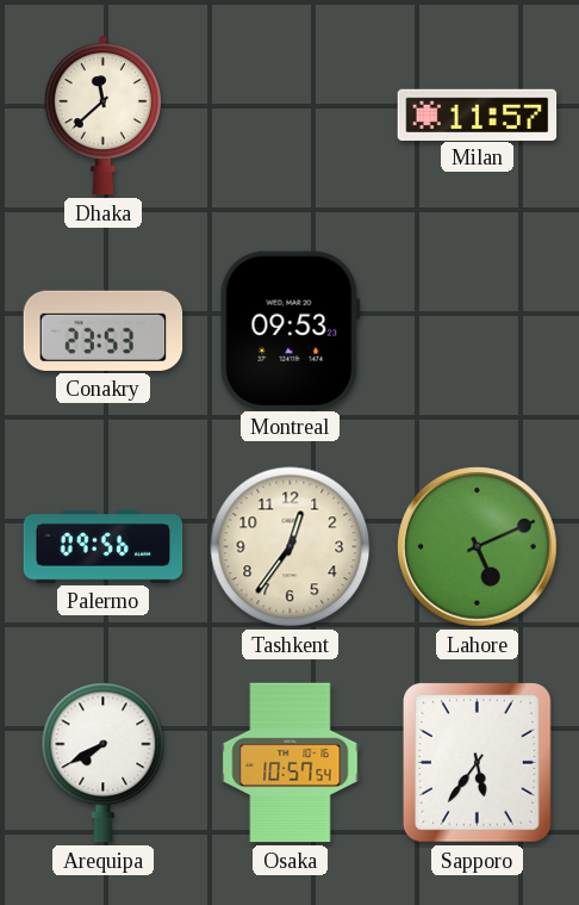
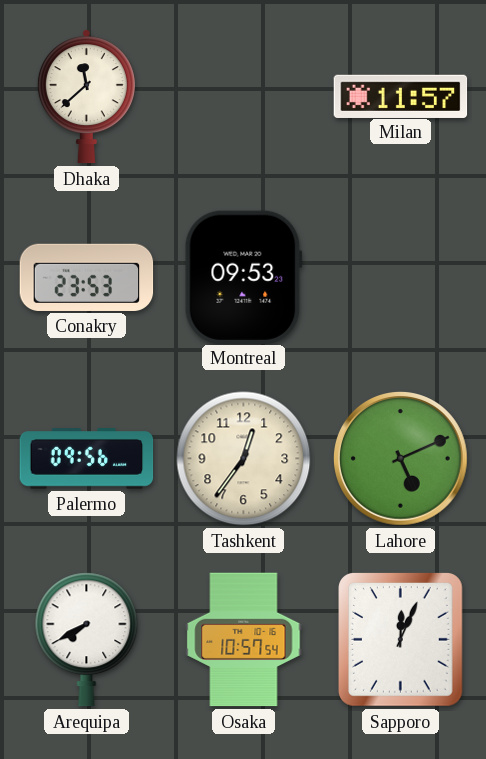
Sapporo: 5:36 -> 12:04
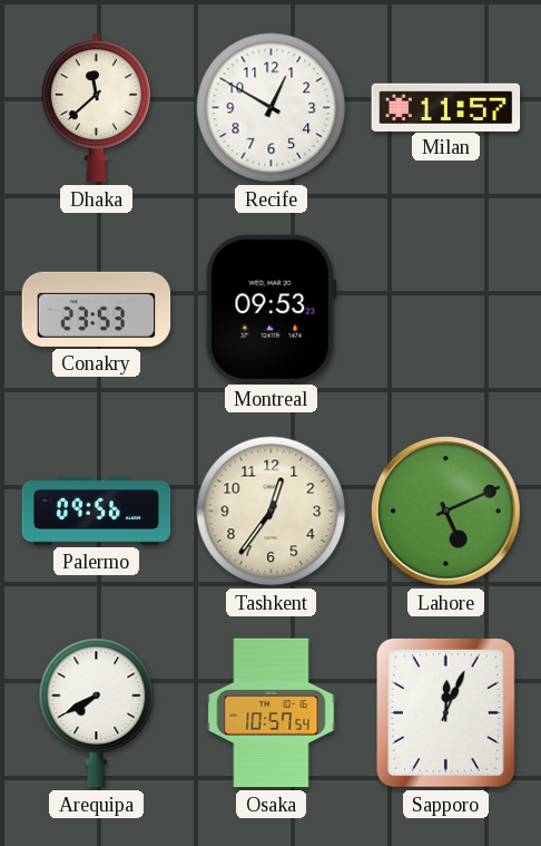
Recife: none -> 12:50
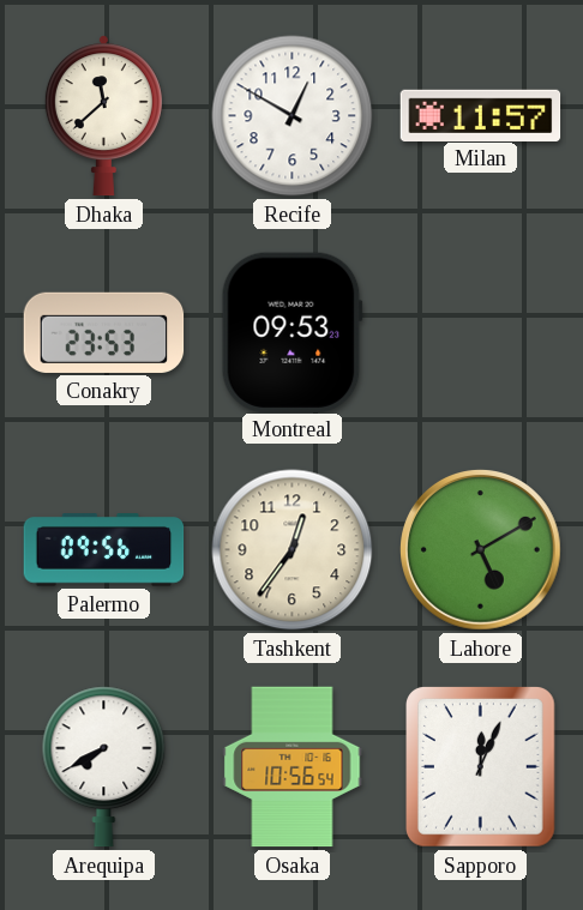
Lahore: 5:11 -> 5:10
Osaka: 10:57 -> 10:56
